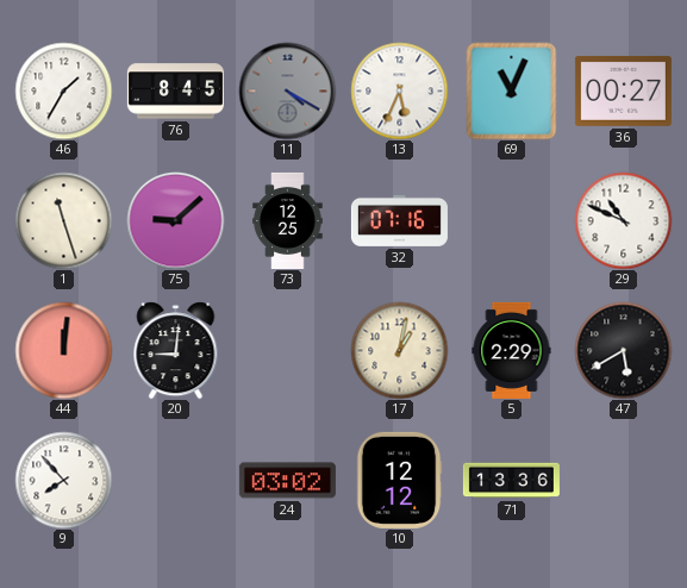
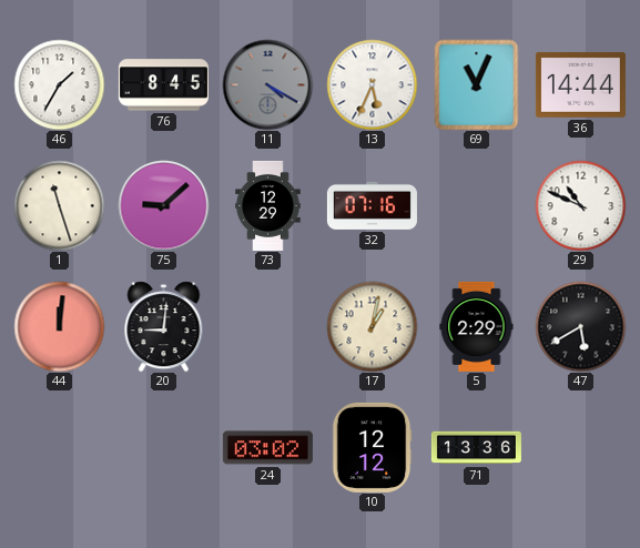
36: 00:27 -> 14:44
73: 12:25 -> 12:29
9: 7:53 -> none
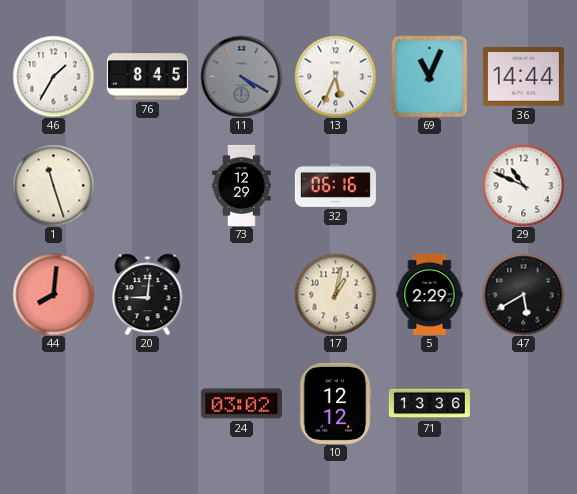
75: 9:08 -> none
32: 07:16 -> 06:16
44: 12:01 -> 8:01
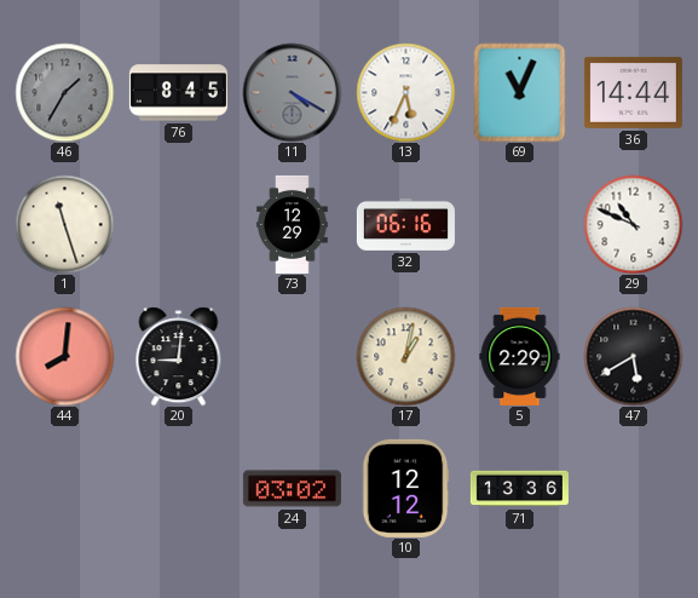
46 dial: white -> grey
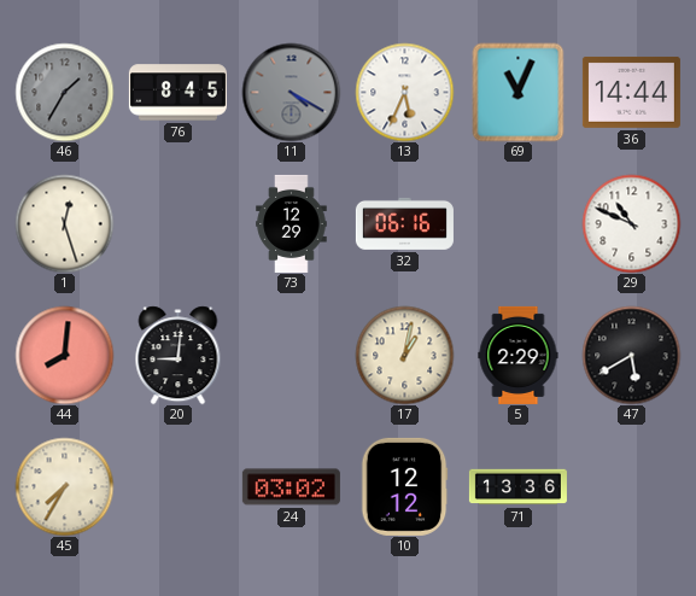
1: 11:27 -> 12:27
45: none -> 7:35
